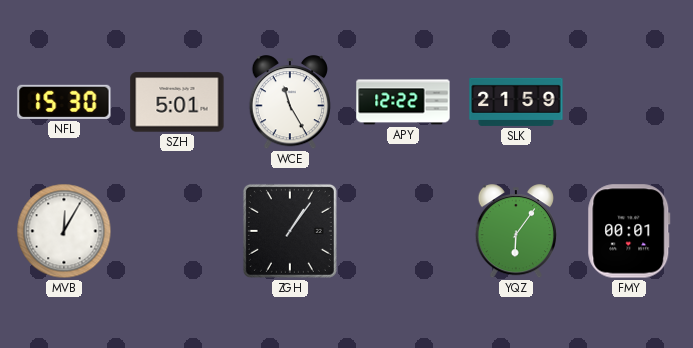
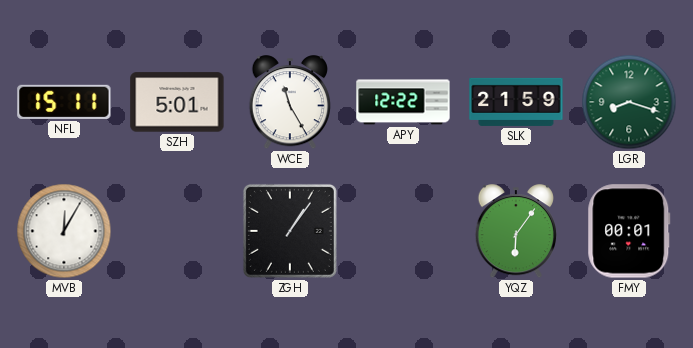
NFL: 15:30 -> 15:11
LGR: none -> 8:18
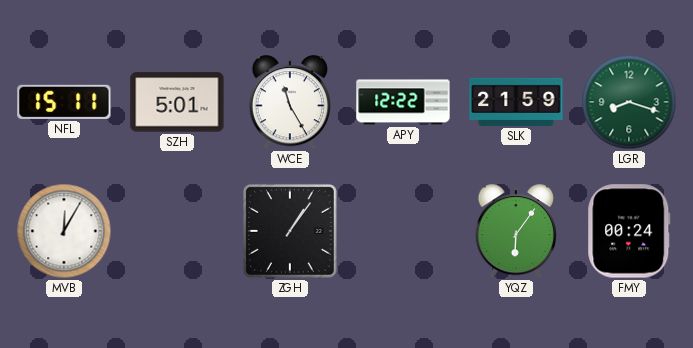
FMY: 00:01 -> 00:24
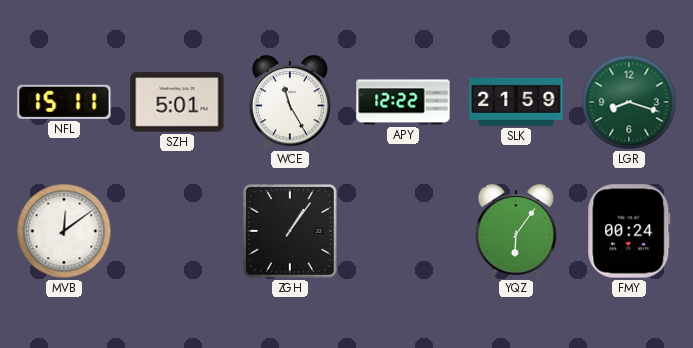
MVB: 12:05 -> 12:09
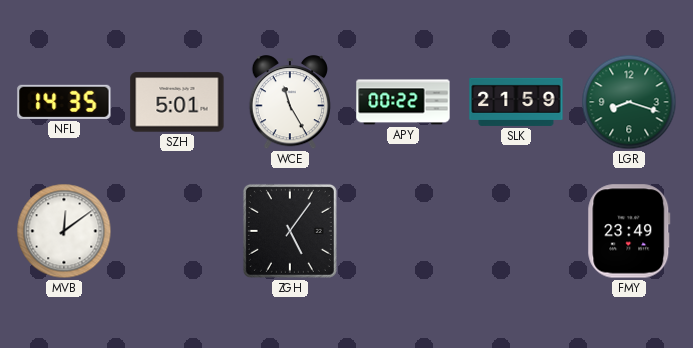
NFL: 15:11 -> 14:35
APY: 12:22 -> 00:22
ZGH: 1:06 -> 5:06
YQZ: 6:06 -> none
FMY: 00:24 -> 23:49
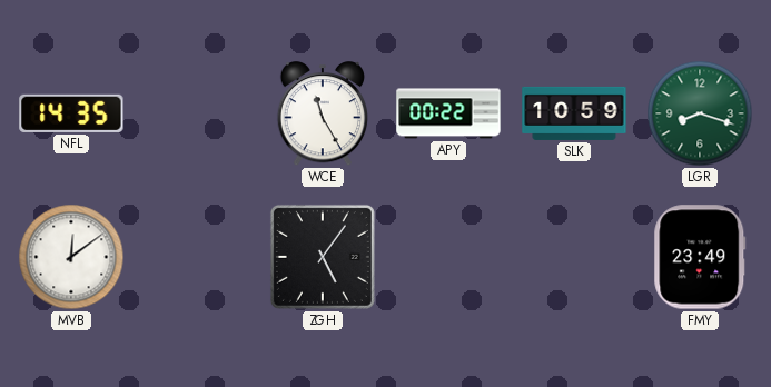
SZH: 5:01 -> none
SLK: 21:59 -> 10:59
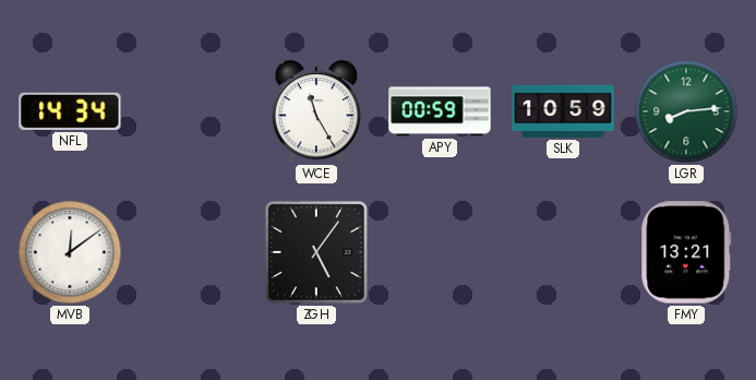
NFL: 14:35 -> 14:34
APY: 00:22 -> 00:59
LGR: 8:18 -> 8:14
FMY: 23:49 -> 13:21
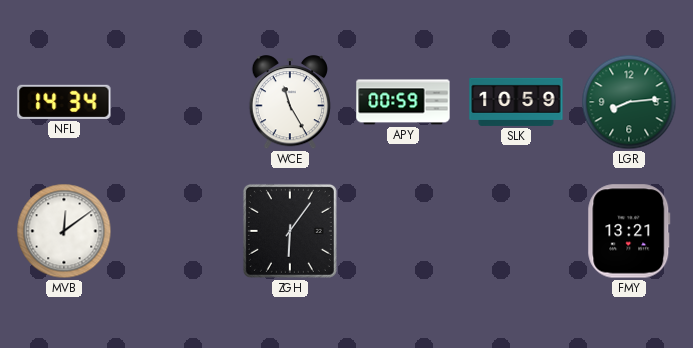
ZGH: 5:06 -> 6:06
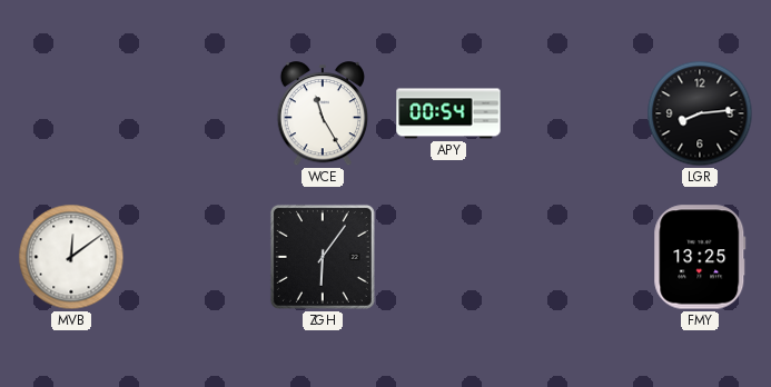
NFL: 14:34 -> none
APY: 00:59 -> 00:54
SLK: 10:59 -> none
LGR dial: green -> black
FMY: 13:21 -> 13:25
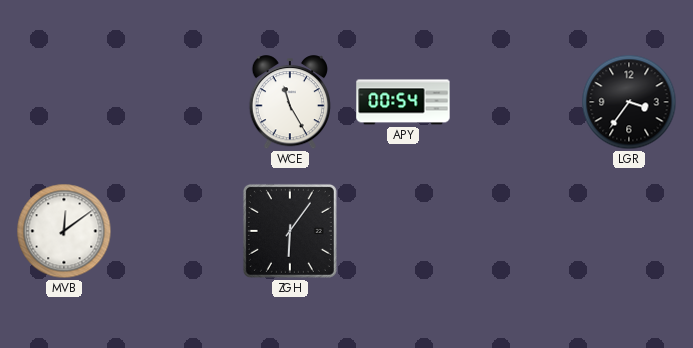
LGR: 8:14 -> 3:36
FMY: 13:25 -> none
